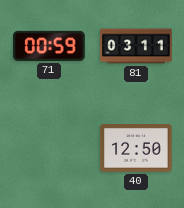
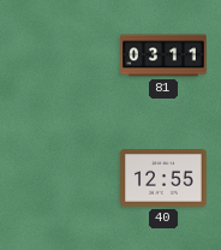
71: 00:59 -> none
40: 12:50 -> 12:55
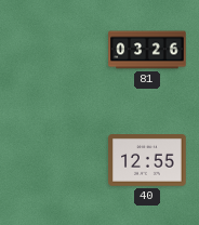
81: 03:11 -> 03:26
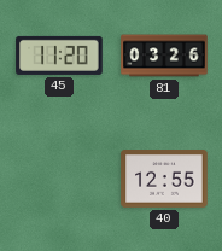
45: none -> 11:20
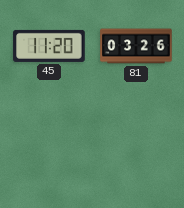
40: 12:55 -> none
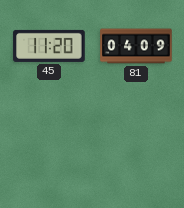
81: 03:26 -> 04:09
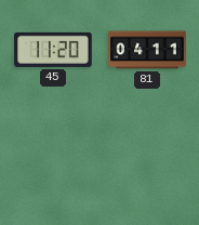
81: 04:09 -> 04:11
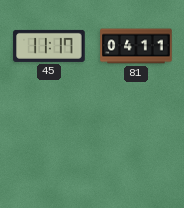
45: 11:20 -> 11:17
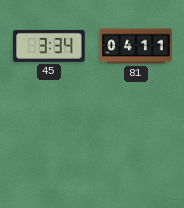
45: 11:17 -> 3:34
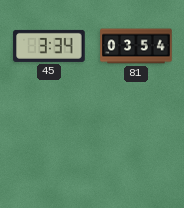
81: 04:11 -> 03:54
